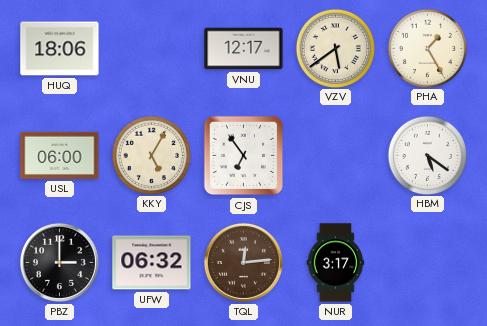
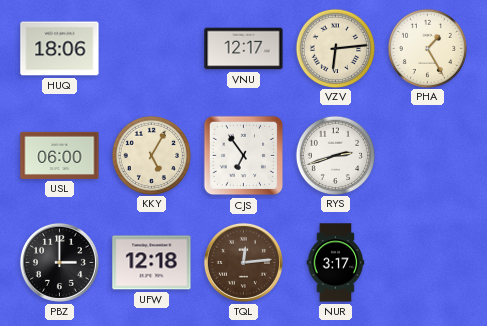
VZV: 5:39 -> 6:14
RYS: none -> 2:42
HBM: 5:21 -> none
UFW: 06:32 -> 12:18
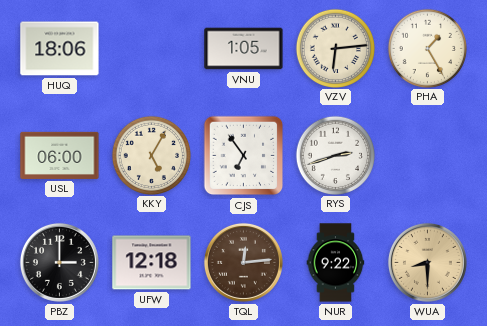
VNU: 12:17 -> 1:05
NUR: 3:17 -> 9:22
WUA: none -> 8:30
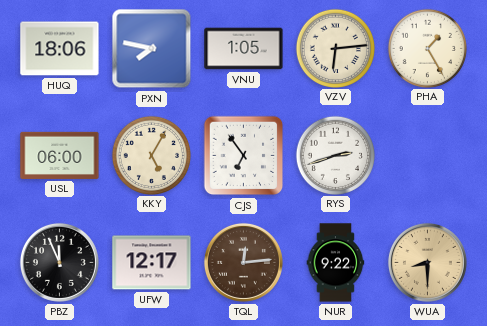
PXN: none -> 7:47
PBZ: 3:00 -> 11:56
UFW: 12:18 -> 12:17
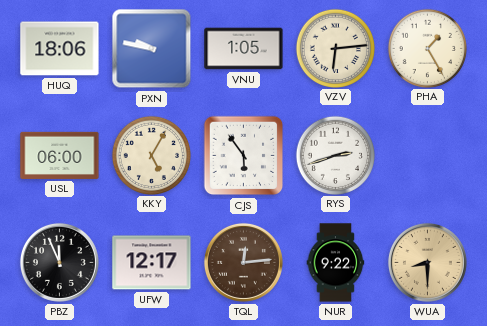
PXN: 7:47 -> 9:47
CJS: 6:54 -> 5:54
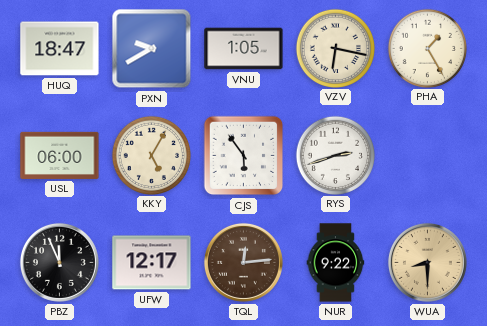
HUQ: 18:06 -> 18:47
PXN: 9:47 -> 9:40
VZV: 6:14 -> 6:17
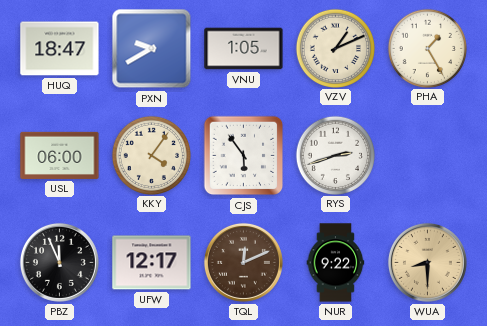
VZV: 6:17 -> 1:11
KKY: 5:05 -> 4:06
TQL: 12:14 -> 12:11
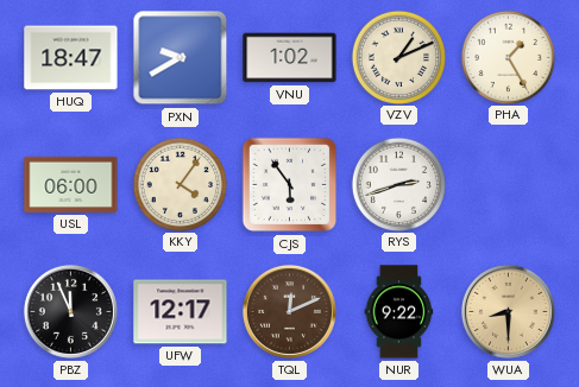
VNU: 1:05 -> 1:02
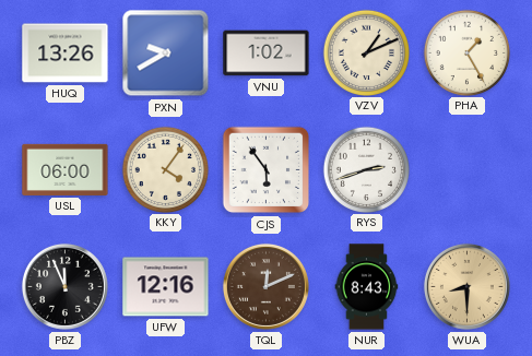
HUQ: 18:47 -> 13:26
UFW: 12:17 -> 12:16
NUR: 9:22 -> 8:43
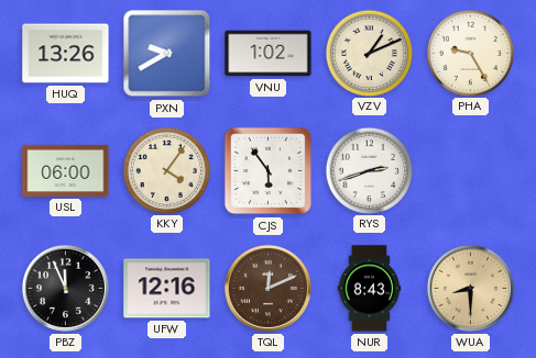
PHA: 1:25 -> 9:25
